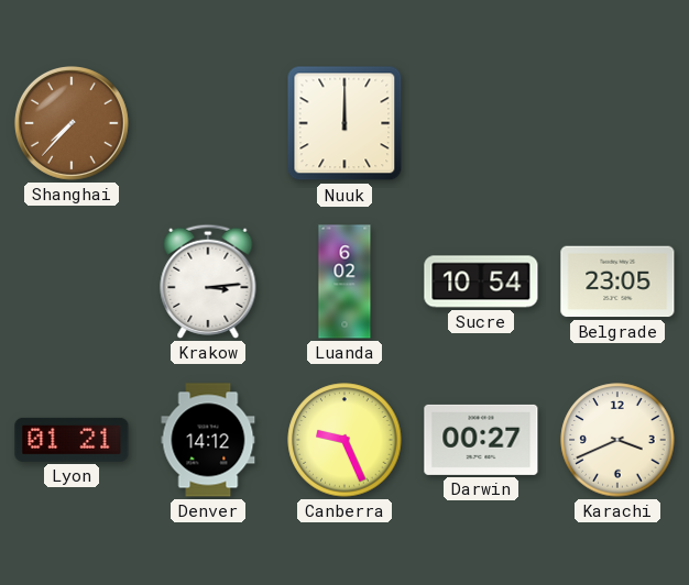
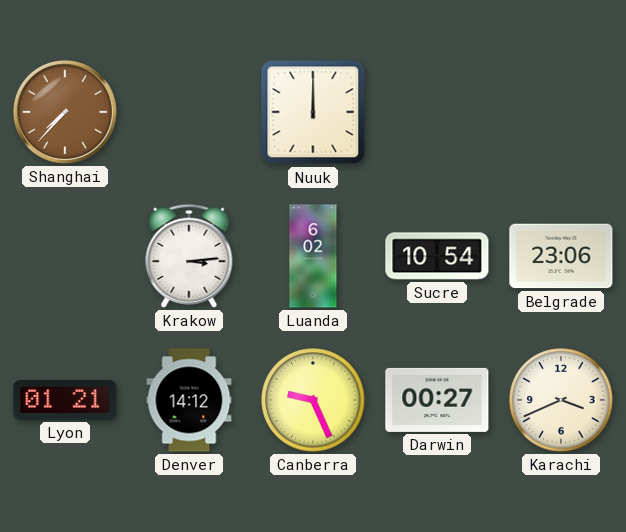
Belgrade: 23:05 -> 23:06
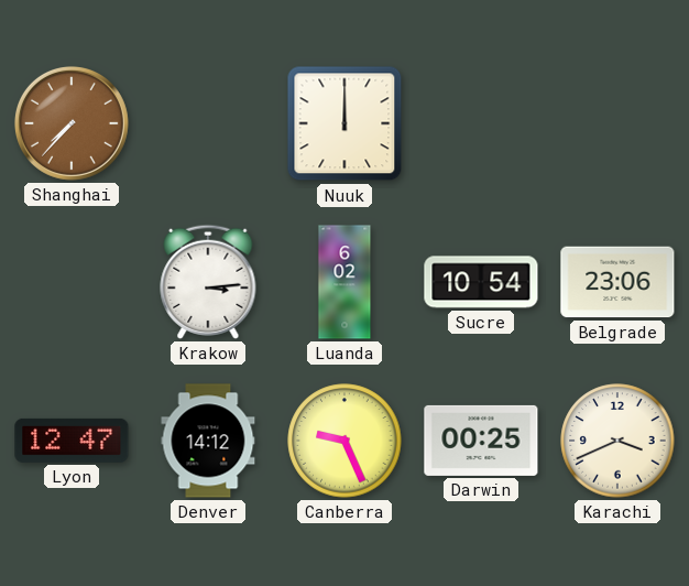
Lyon: 01:21 -> 12:47
Darwin: 00:27 -> 00:25
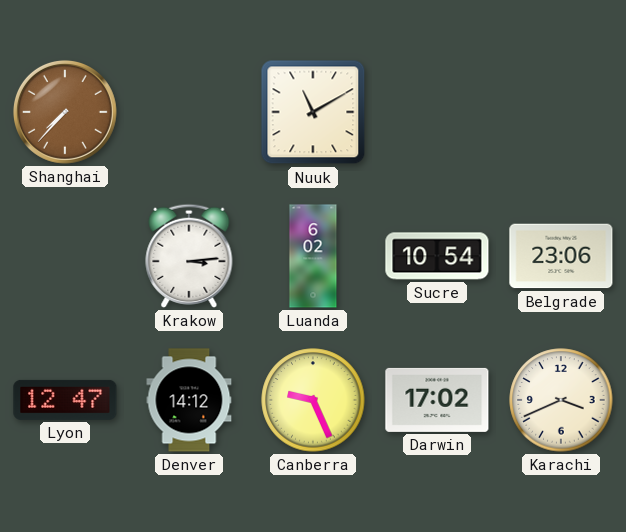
Nuuk: 12:00 -> 11:10
Darwin: 00:25 -> 17:02
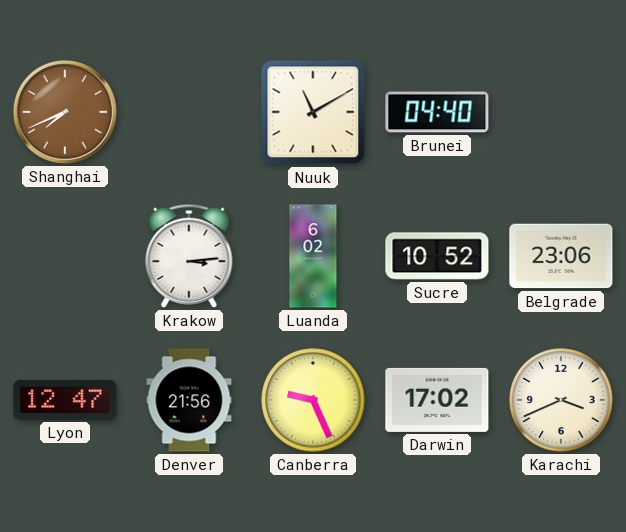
Shanghai: 7:37 -> 7:41
Brunei: none -> 04:40
Sucre: 10:54 -> 10:52
Denver: 14:12 -> 21:56
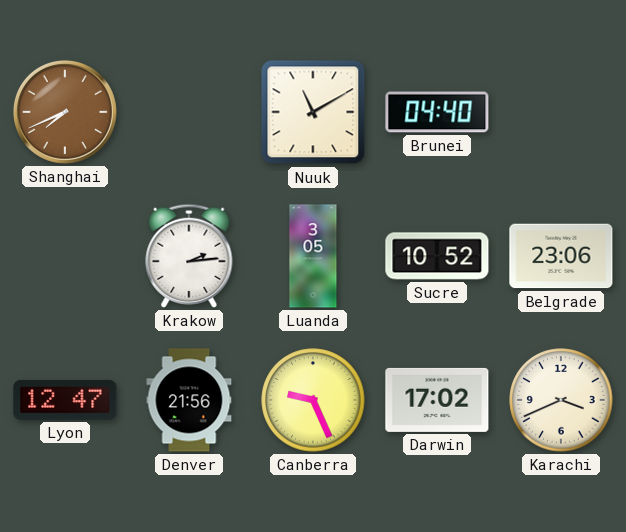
Krakow: 3:14 -> 2:14
Luanda: 6:02 -> 3:05
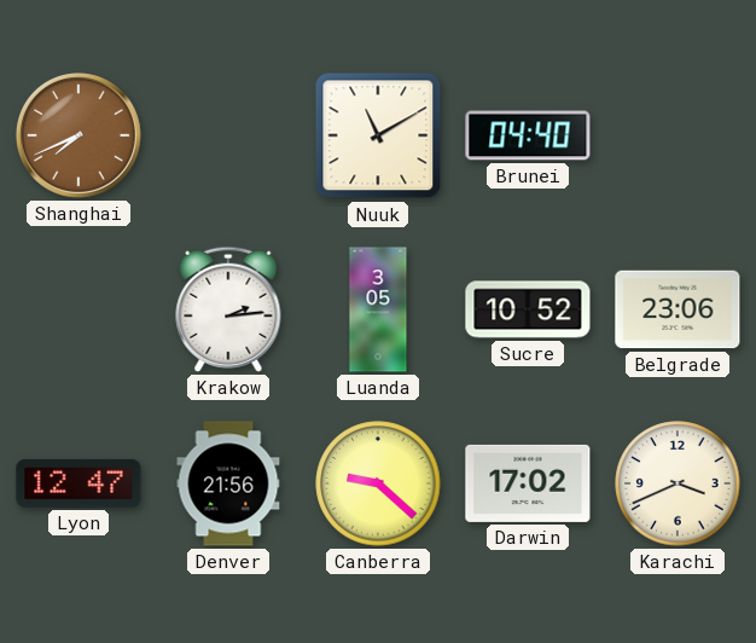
Canberra: 9:26 -> 9:22
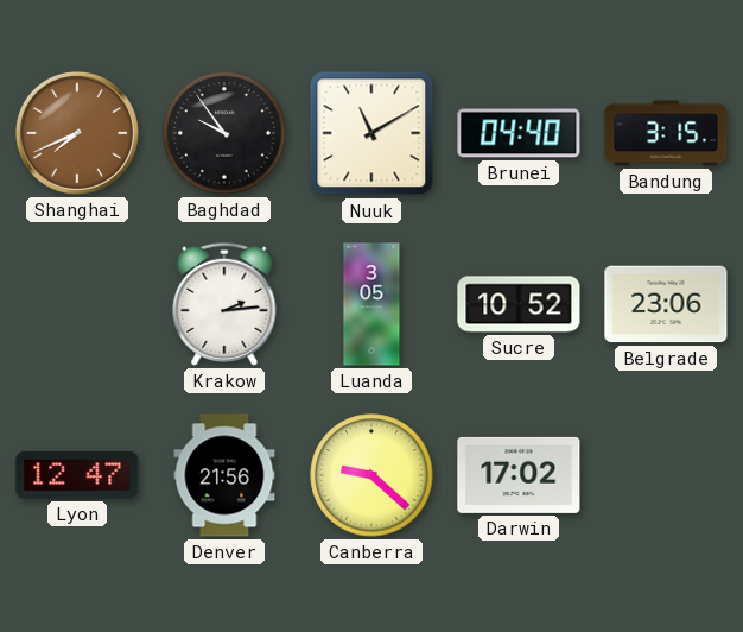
Baghdad: none -> 9:54
Bandung: none -> 3:15
Karachi: 3:41 -> none
